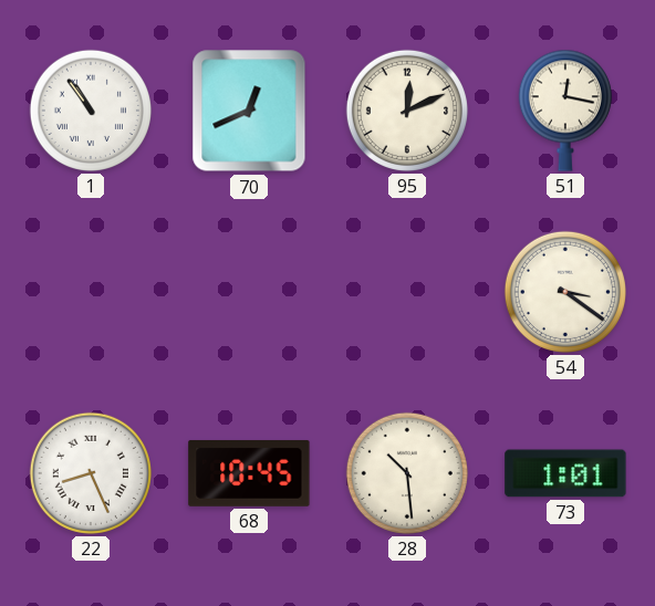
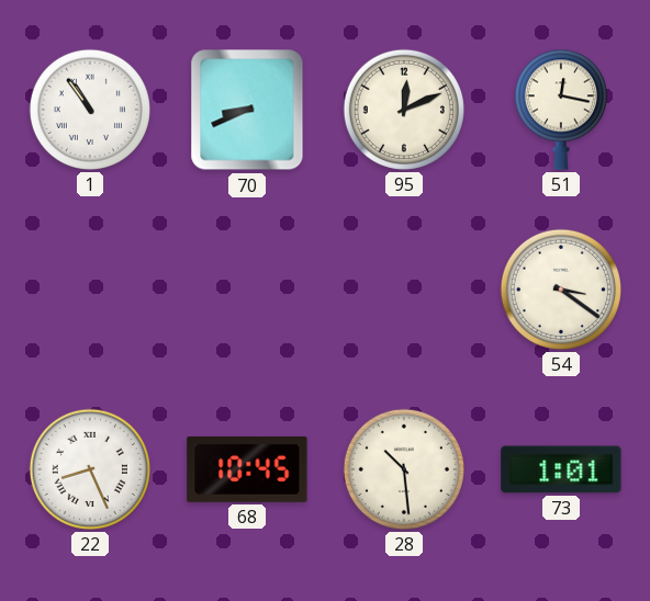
70: 12:41 -> 8:41
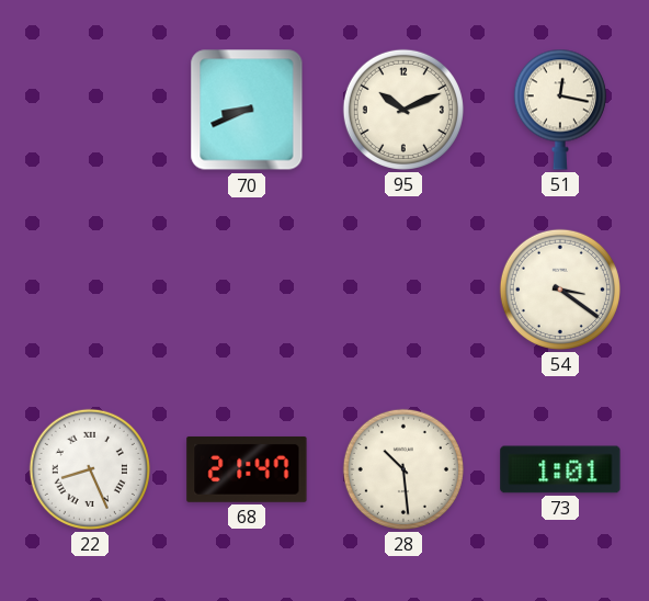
1: 10:54 -> none
95: 12:11 -> 10:11
68: 10:45 -> 21:47
